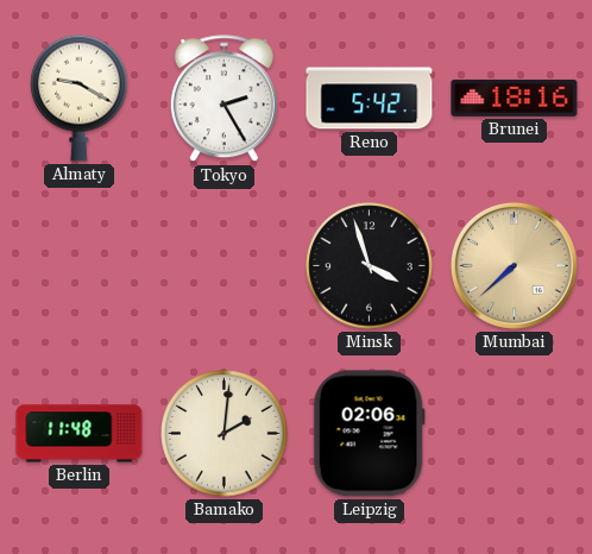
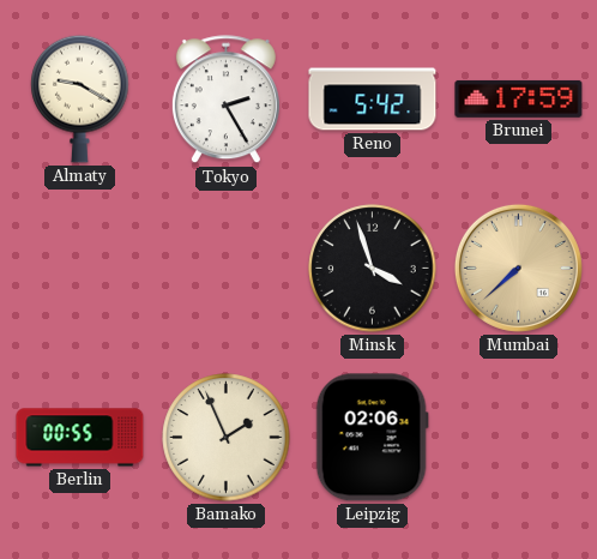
Brunei: 18:16 -> 17:59
Berlin: 11:48 -> 00:55
Bamako: 2:01 -> 1:56
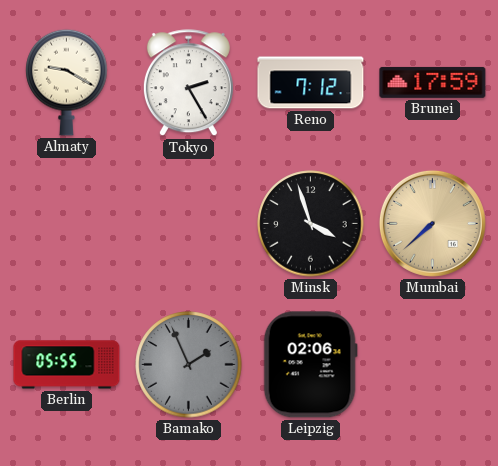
Reno: 5:42 -> 7:12
Berlin: 00:55 -> 05:55
Bamako dial: cream -> grey
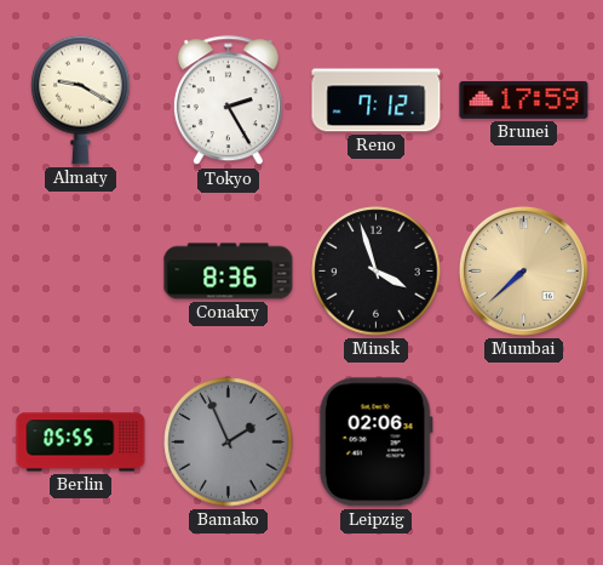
Conakry: none -> 8:36
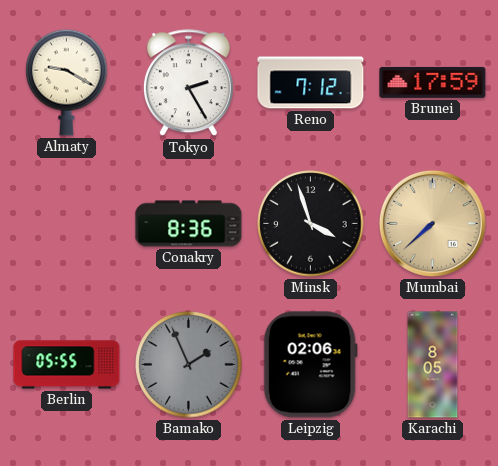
Karachi: none -> 8:05
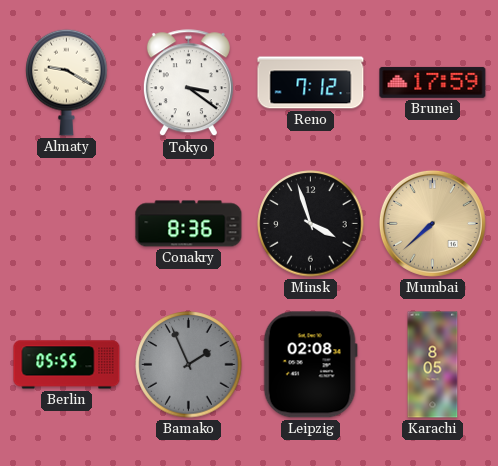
Tokyo: 2:25 -> 3:21
Leipzig: 02:06 -> 02:08
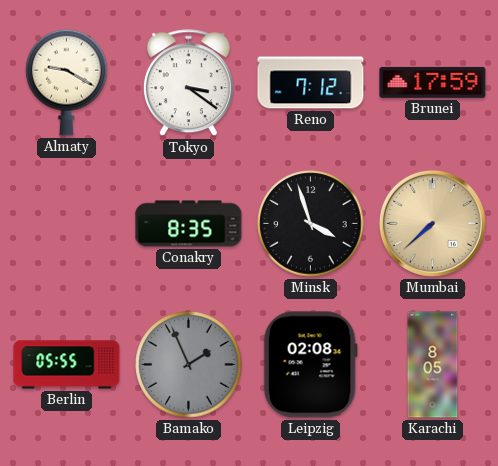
Conakry: 8:36 -> 8:35
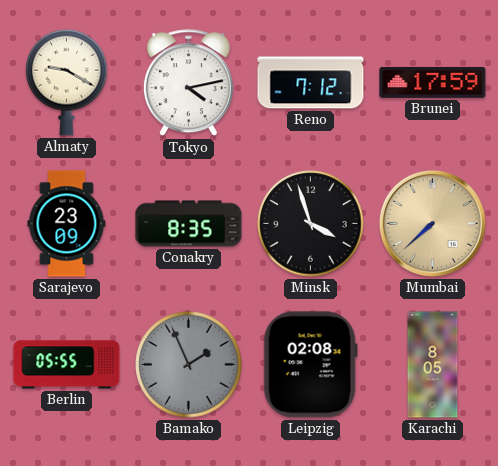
Tokyo: 3:21 -> 4:13
Sarajevo: none -> 23:09
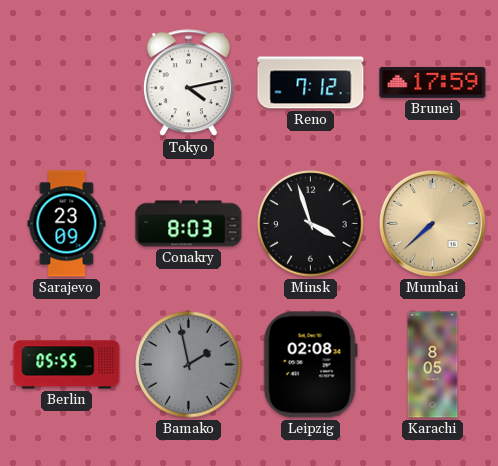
Almaty: 9:20 -> none
Conakry: 8:35 -> 8:03
Bamako: 1:56 -> 1:58
